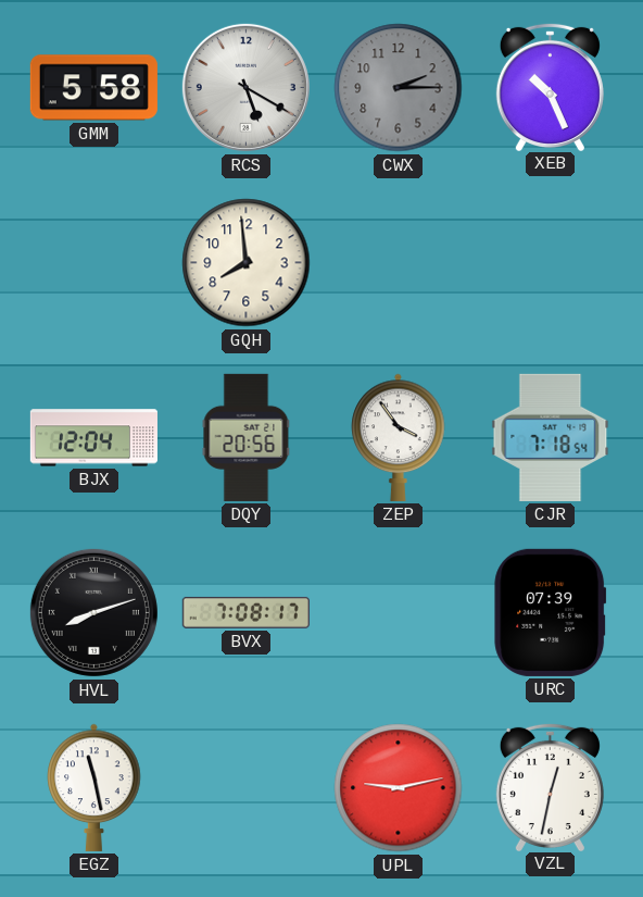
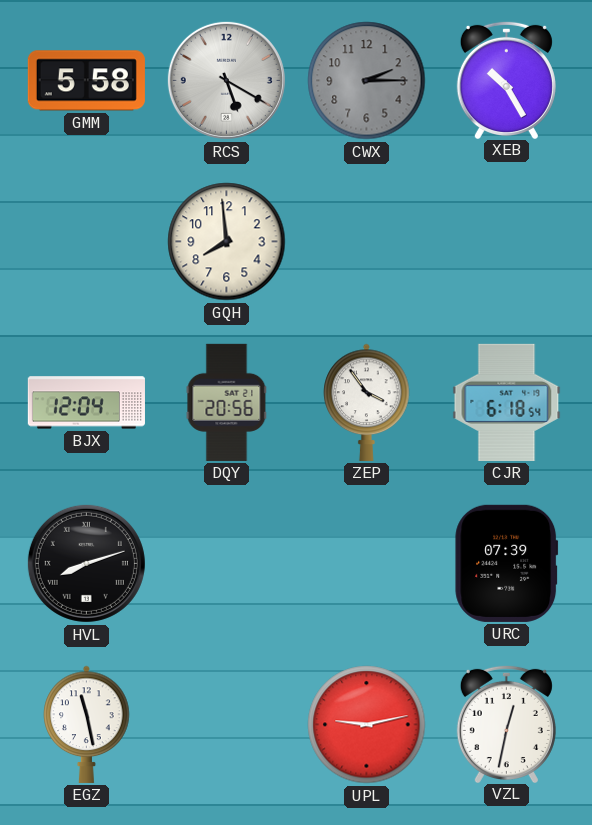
XEB: 10:26 -> 10:25
CJR: 7:18 -> 6:18
BVX: 7:08 -> none
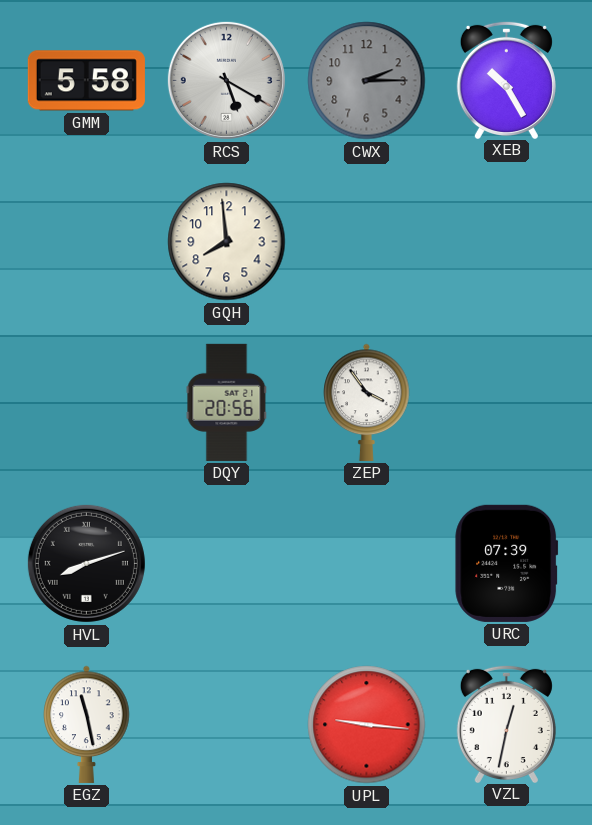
BJX: 12:04 -> none
CJR: 6:18 -> none
UPL: 9:13 -> 9:16
